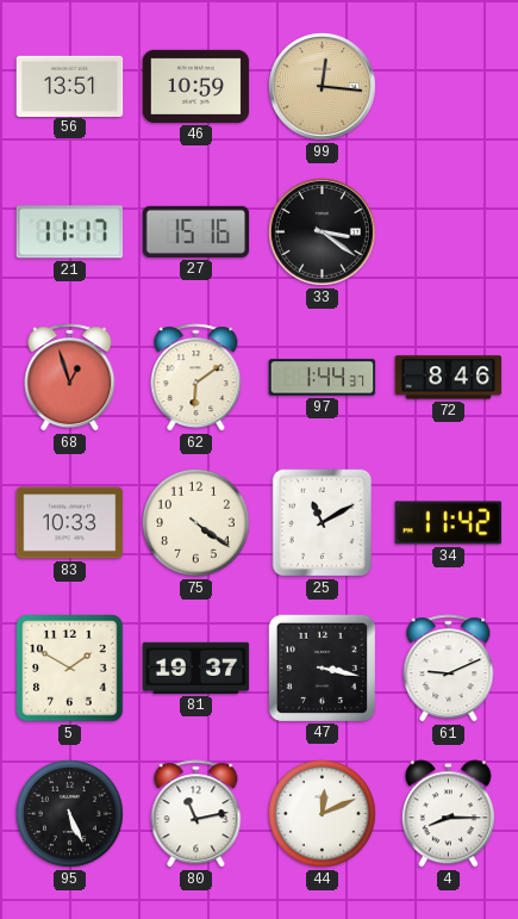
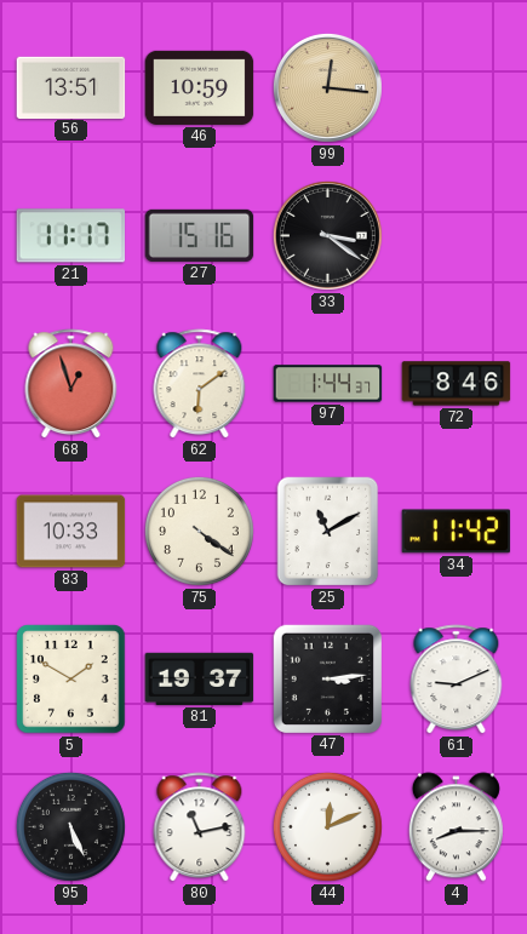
47: 3:17 -> 3:14
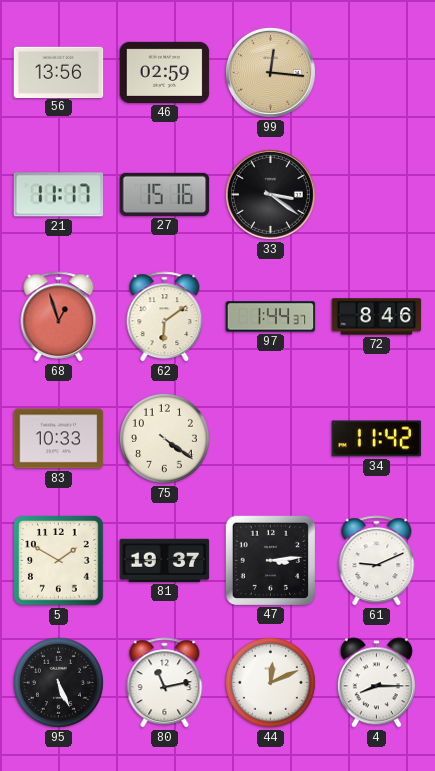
56: 13:51 -> 13:56
46: 10:59 -> 02:59
25: 11:10 -> none
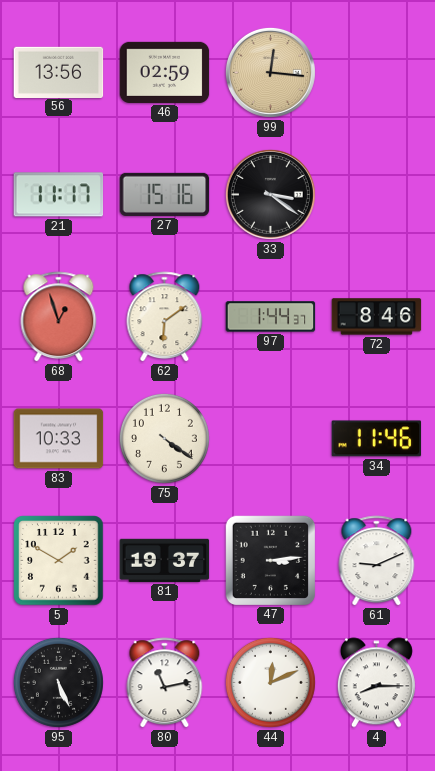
34: 11:42 -> 11:46
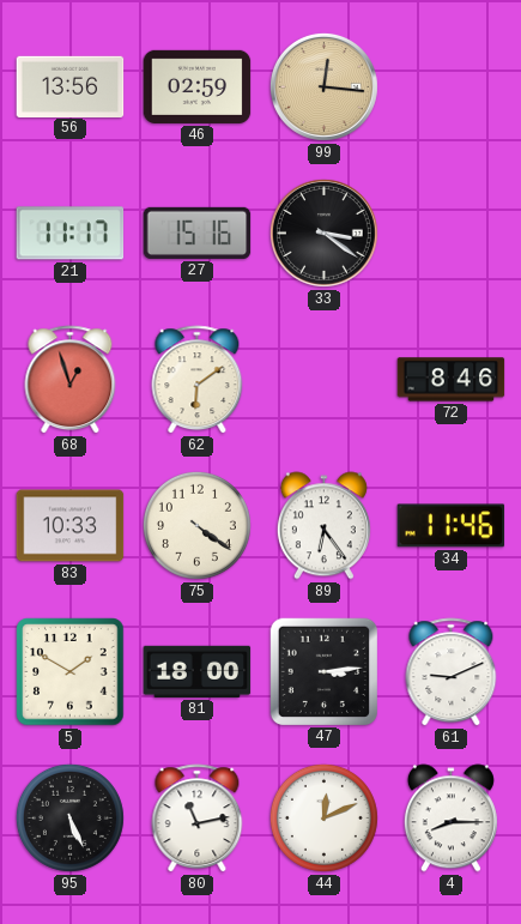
97: 1:44 -> none
89: none -> 6:24
81: 19:37 -> 18:00
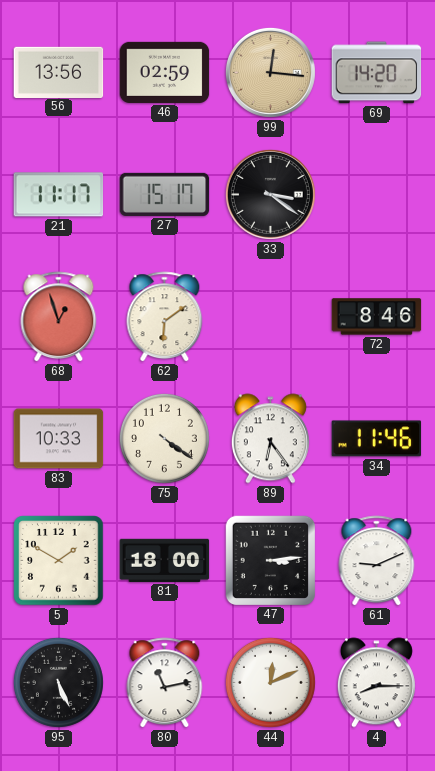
69: none -> 14:20
27: 15:16 -> 15:17
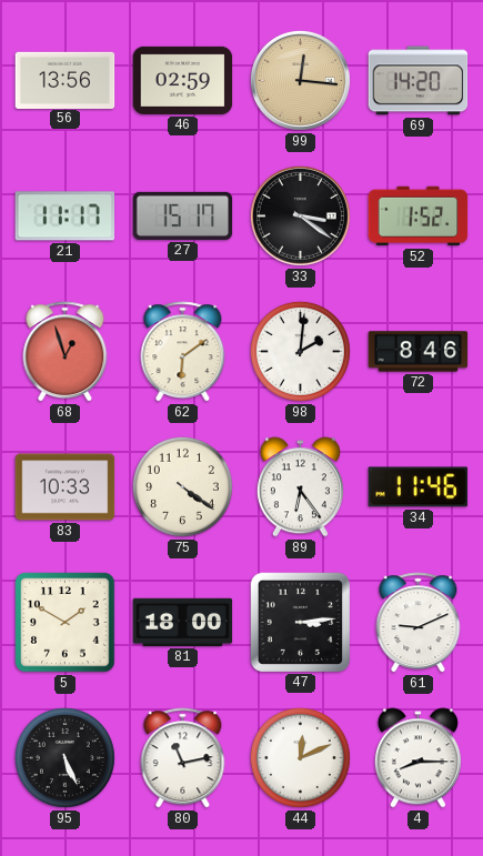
52: none -> 1:52
98: none -> 2:01
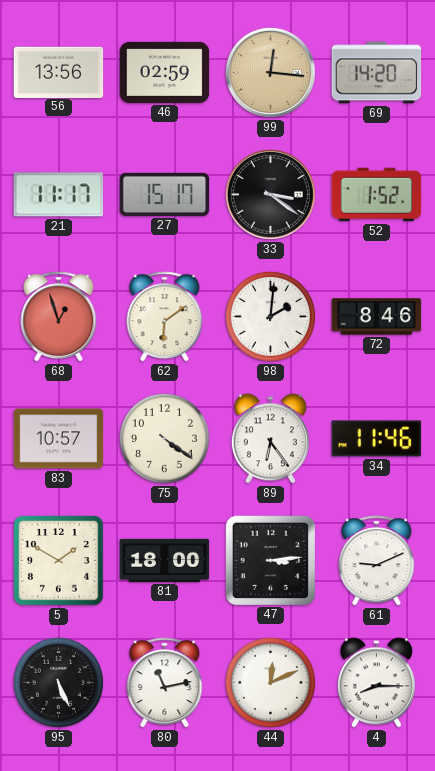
83: 10:33 -> 10:57
